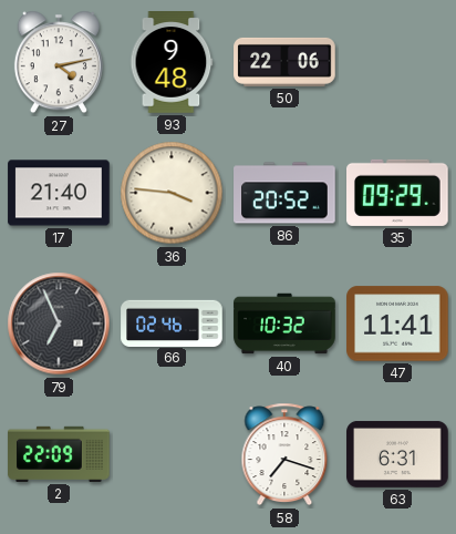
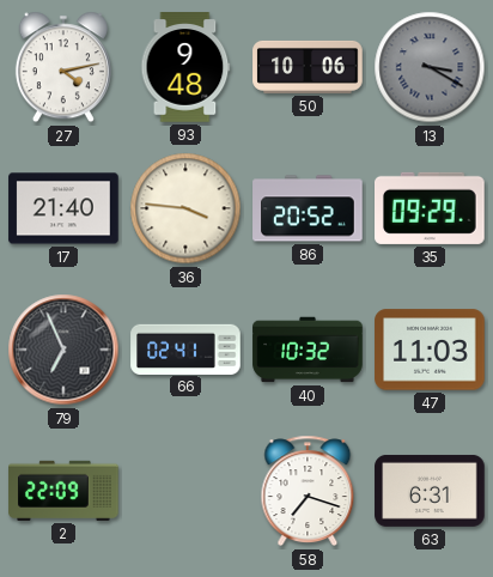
50: 22:06 -> 10:06
13: none -> 3:20
66: 02:46 -> 02:41
47: 11:41 -> 11:03
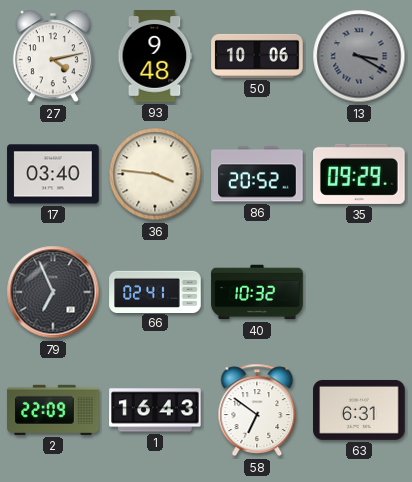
17: 21:40 -> 03:40
47: 11:03 -> none
1: none -> 16:43
58: 7:18 -> 6:51
